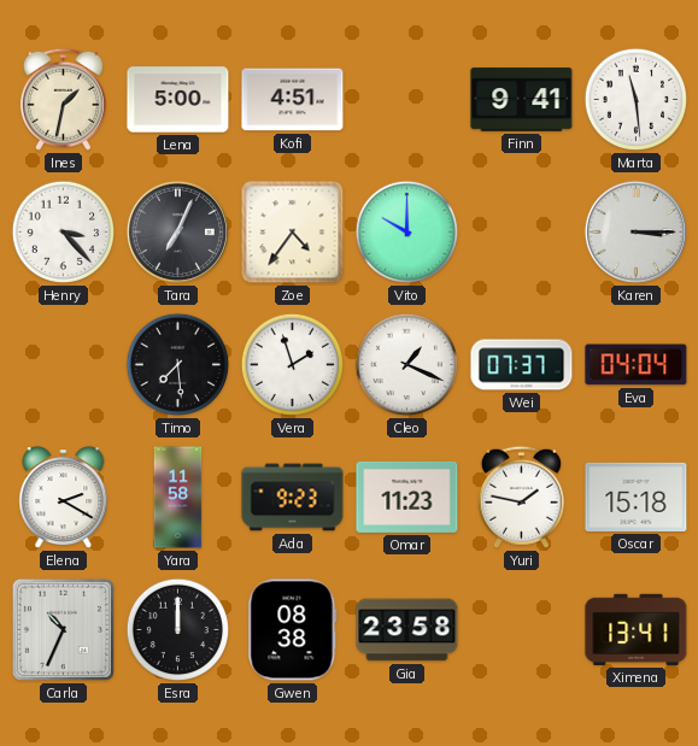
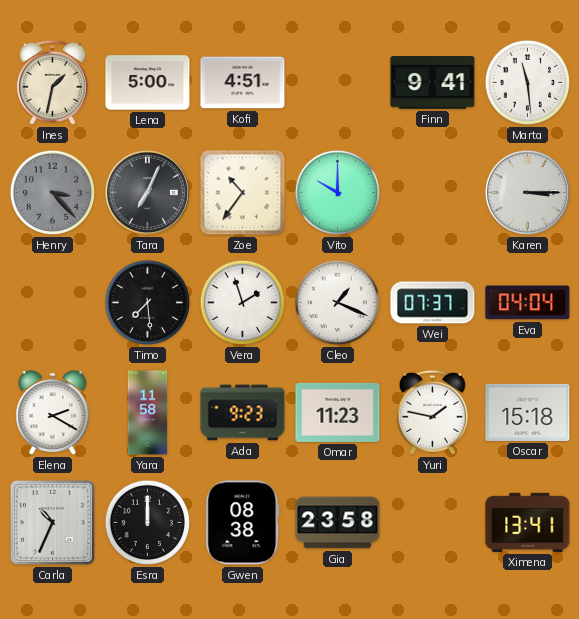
Henry dial: white -> grey
Zoe: 4:36 -> 10:36
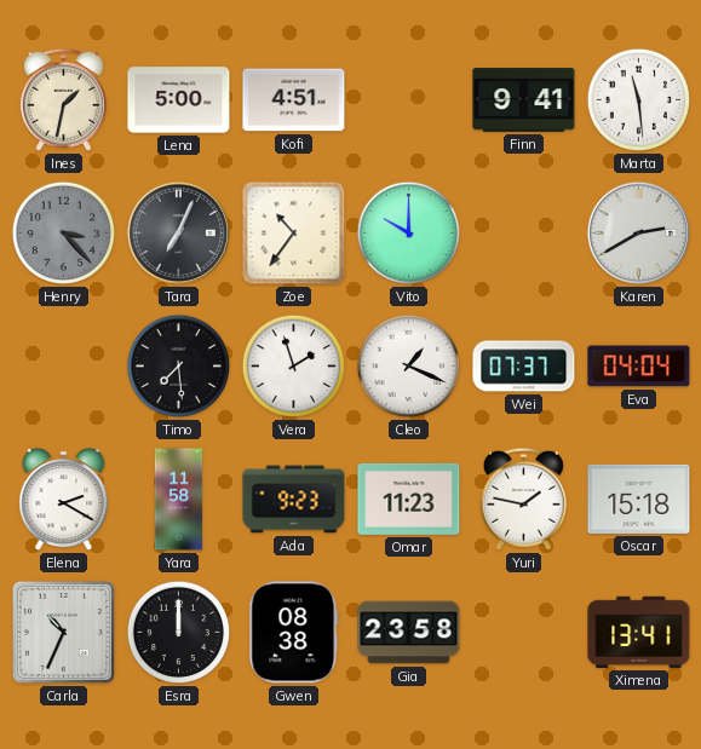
Karen: 3:15 -> 2:40
